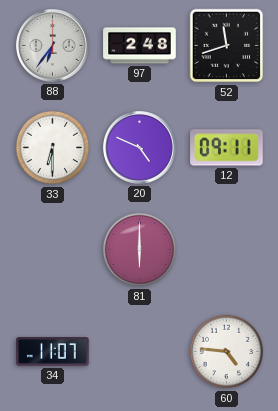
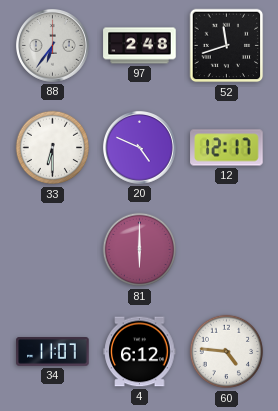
12: 09:11 -> 12:17
4: none -> 6:12
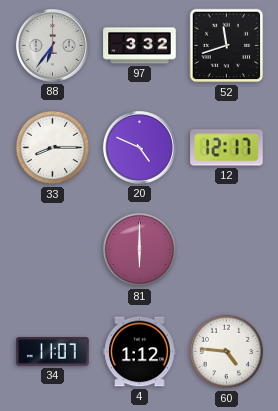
97: 2:48 -> 3:32
33: 6:30 -> 8:15
4: 6:12 -> 1:12
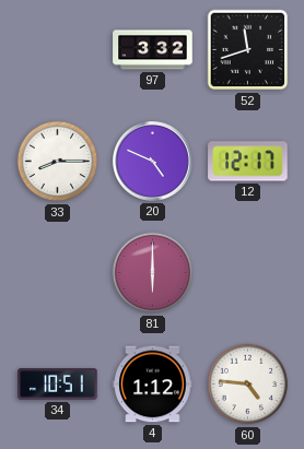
88: 6:36 -> none
34: 11:07 -> 10:51
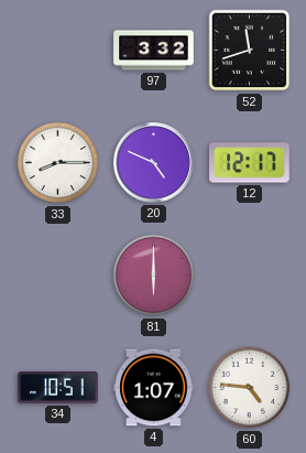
4: 1:12 -> 1:07
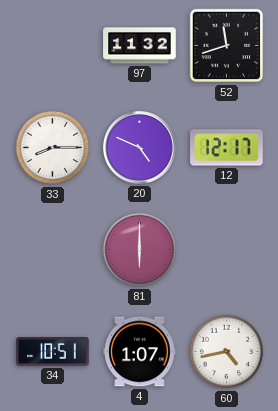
97: 3:32 -> 11:32
60: 4:46 -> 4:43
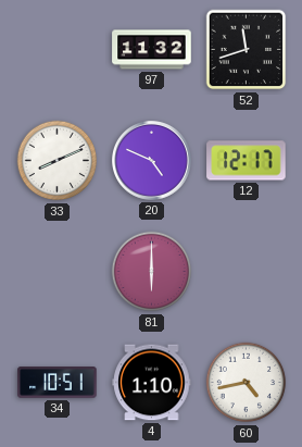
33: 8:15 -> 8:11
4: 1:07 -> 1:10
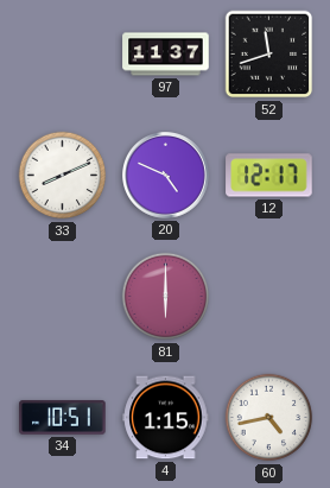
97: 11:32 -> 11:37
4: 1:10 -> 1:15
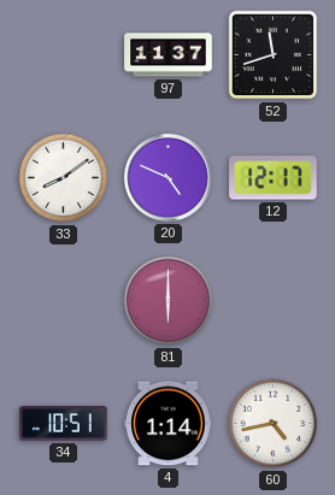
33: 8:11 -> 8:09
4: 1:15 -> 1:14
